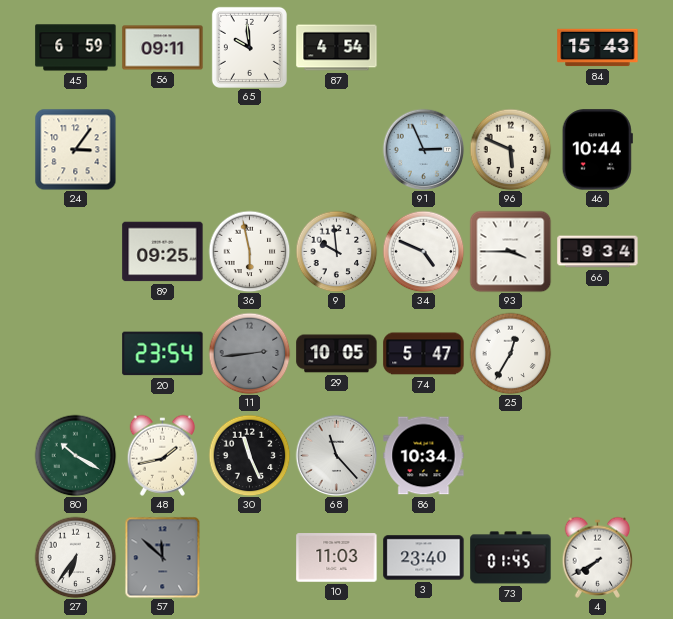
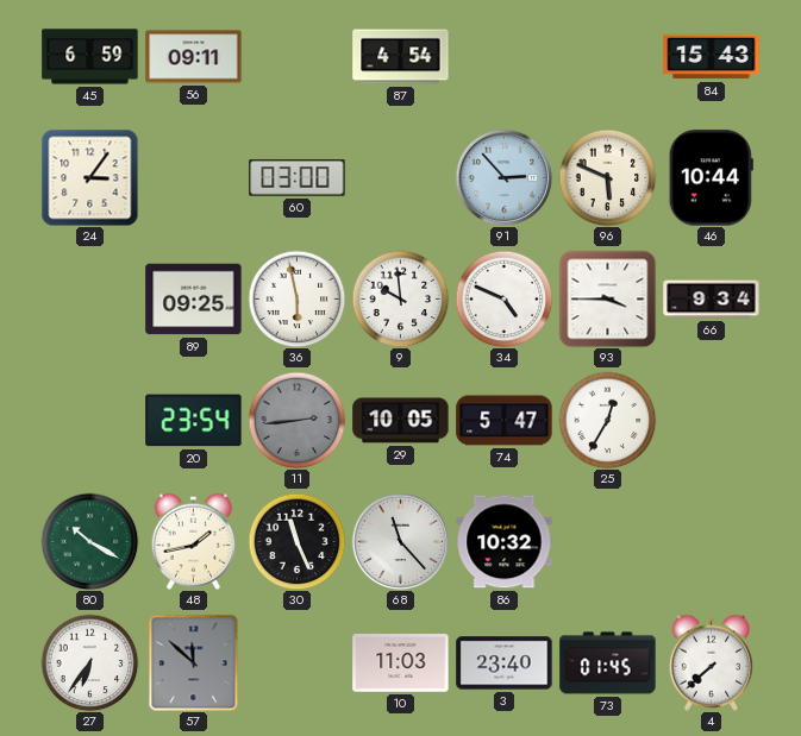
65: 9:59 -> none
60: none -> 03:00
91: 2:56 -> 2:53
86: 10:34 -> 10:32
4: 7:40 -> 7:38
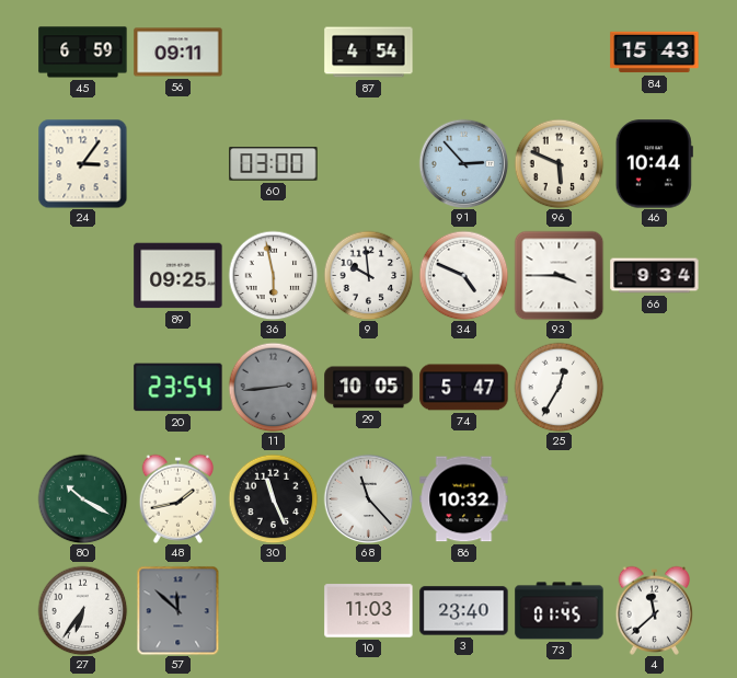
4: 7:38 -> 11:38
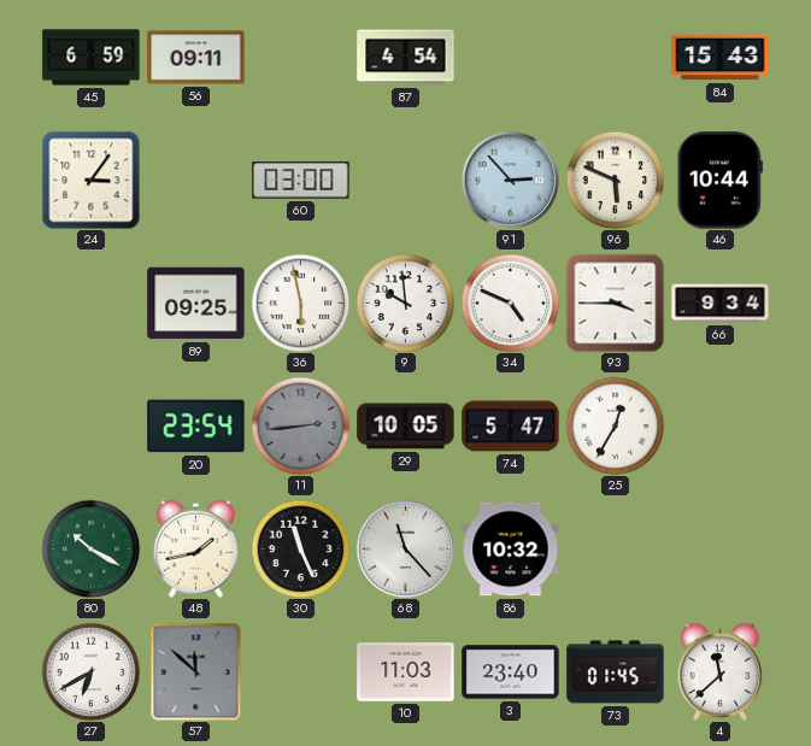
27: 6:36 -> 6:40
